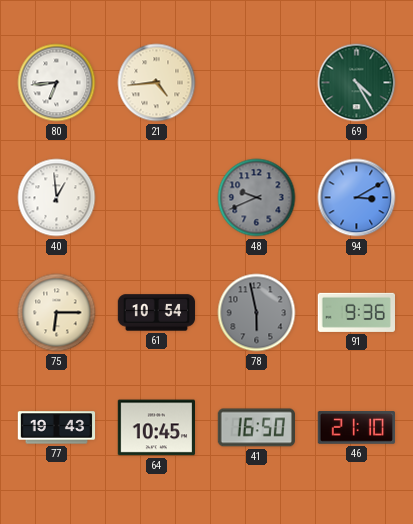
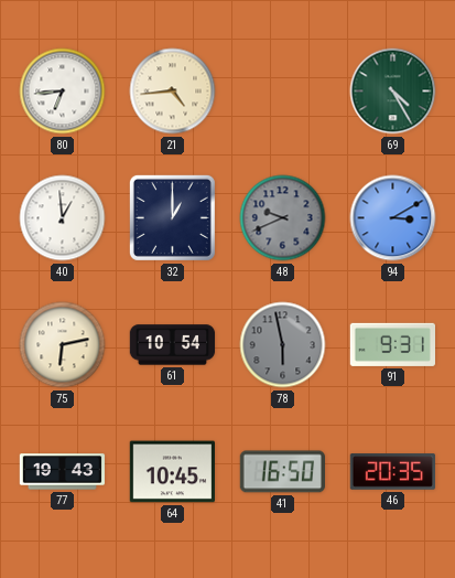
32: none -> 1:00
75: 6:15 -> 6:13
91: 9:36 -> 9:31
46: 21:10 -> 20:35
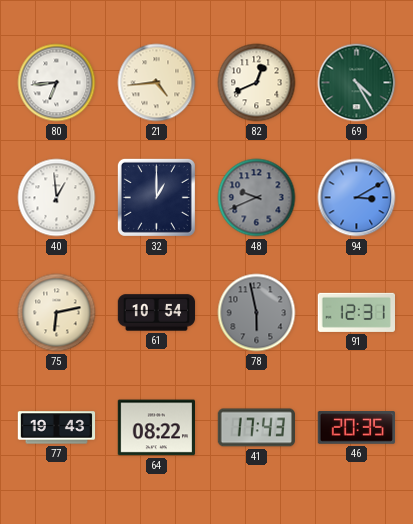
82: none -> 12:41
91: 9:31 -> 12:31
64: 10:45 -> 08:22
41: 16:50 -> 17:43
